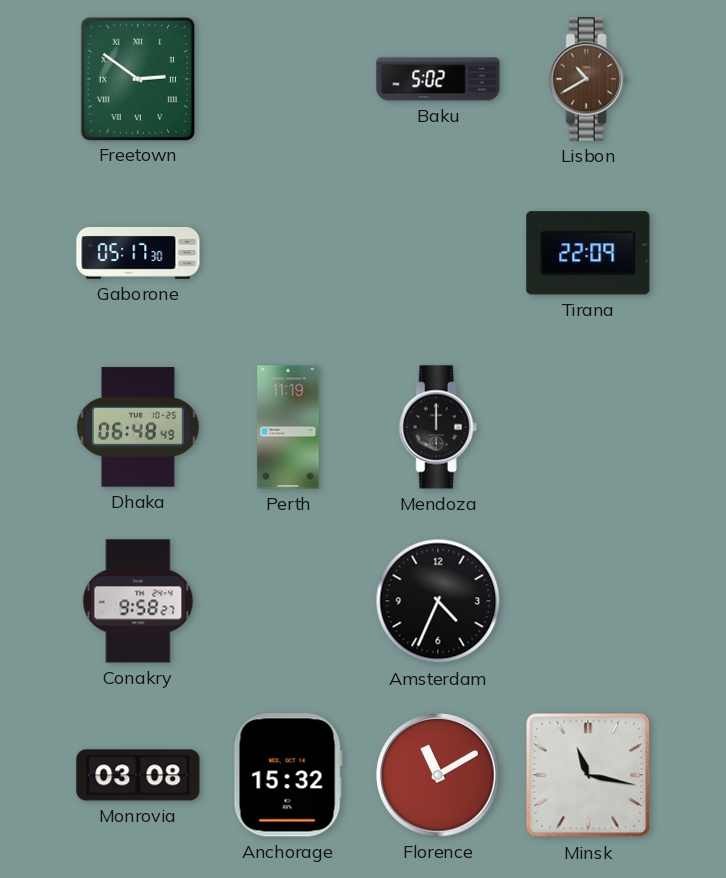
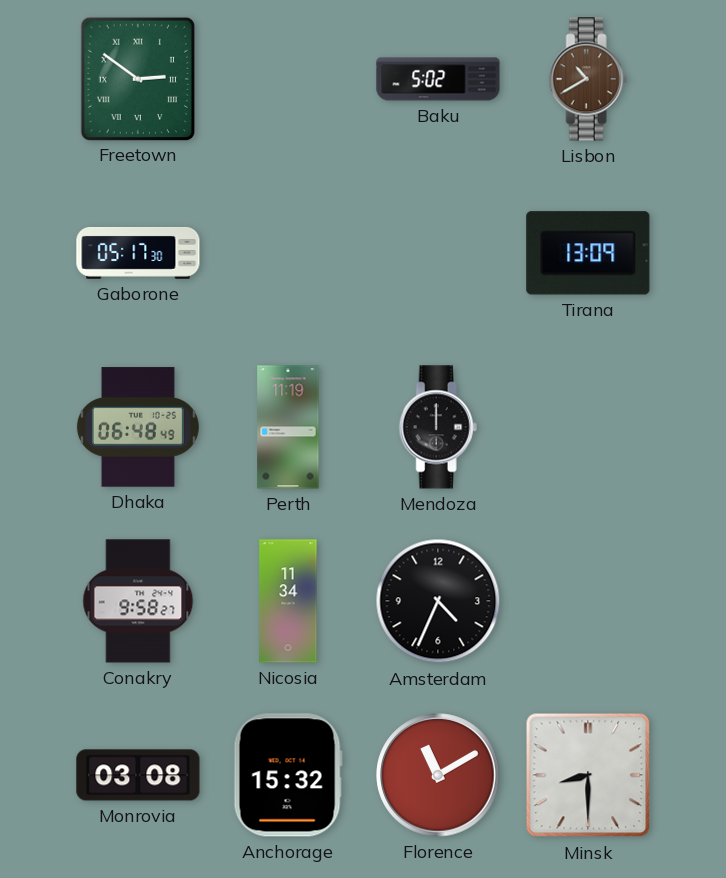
Tirana: 22:09 -> 13:09
Nicosia: none -> 11:34
Minsk: 11:17 -> 8:30
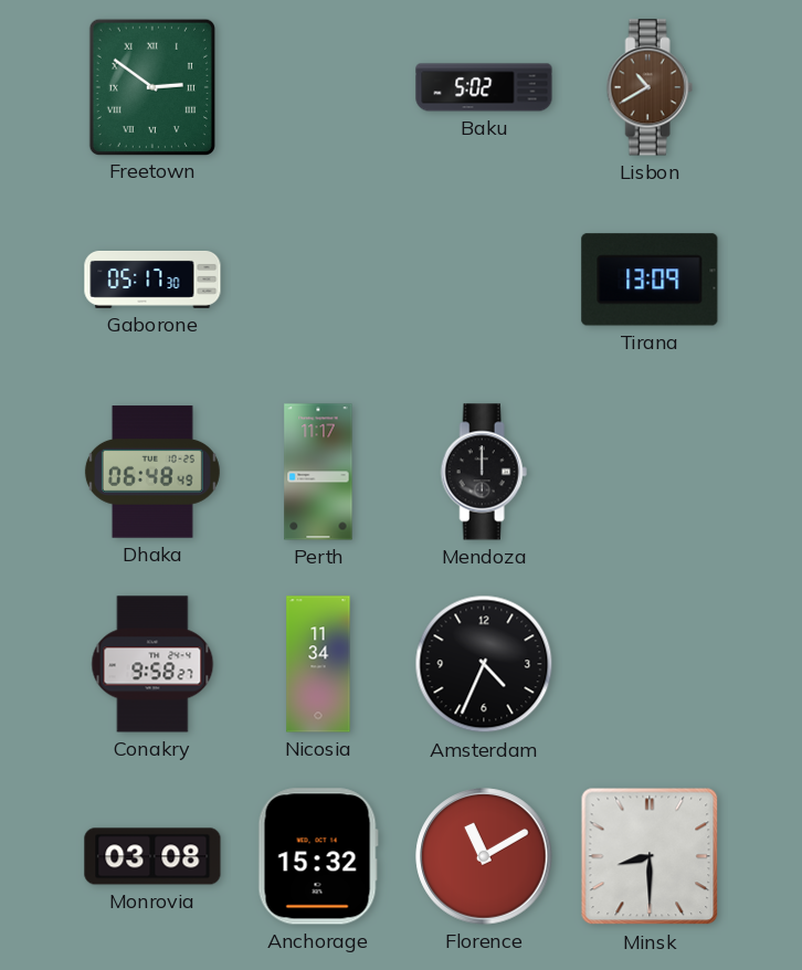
Perth: 11:19 -> 11:17
